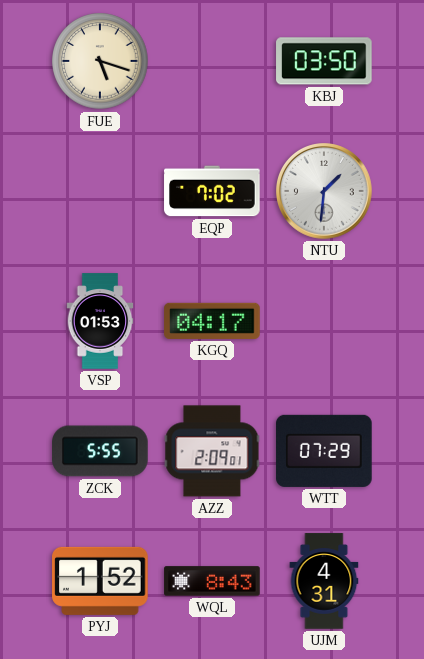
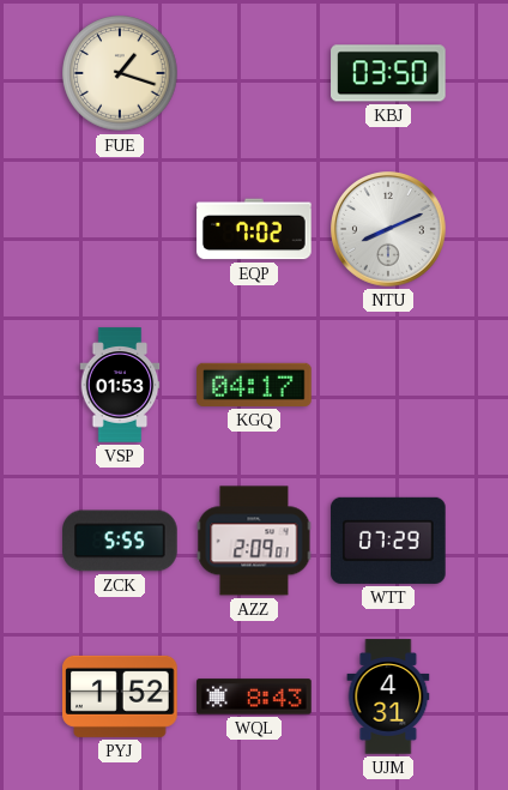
FUE: 5:18 -> 1:18
NTU: 1:31 -> 8:11
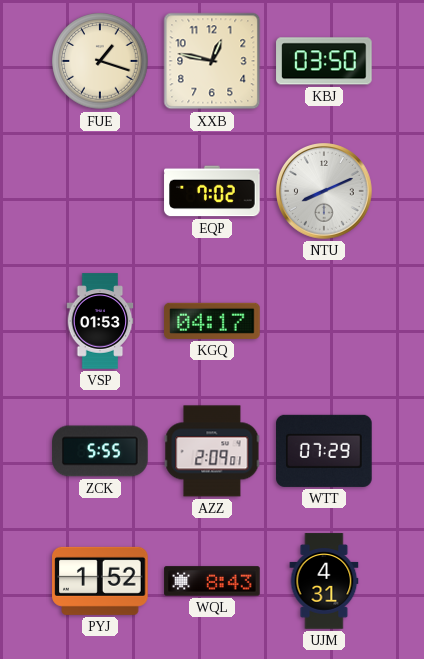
XXB: none -> 12:47
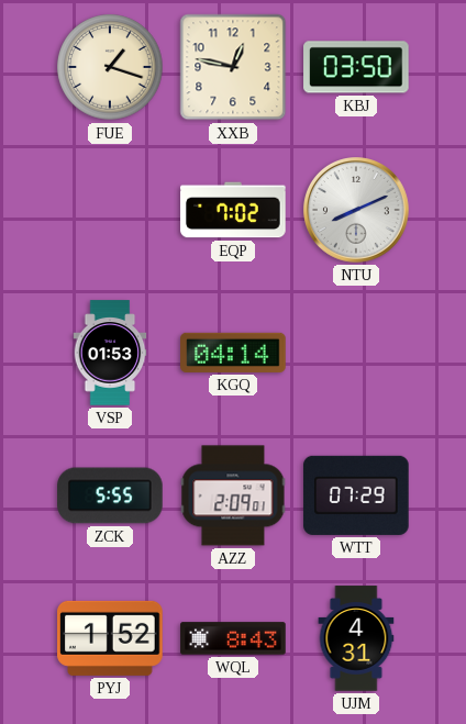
KGQ: 04:17 -> 04:14
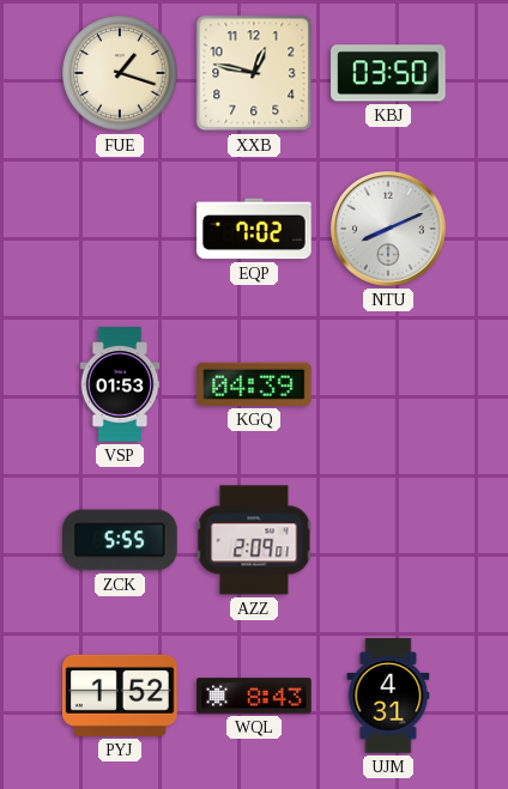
KGQ: 04:14 -> 04:39
WTT: 07:29 -> none
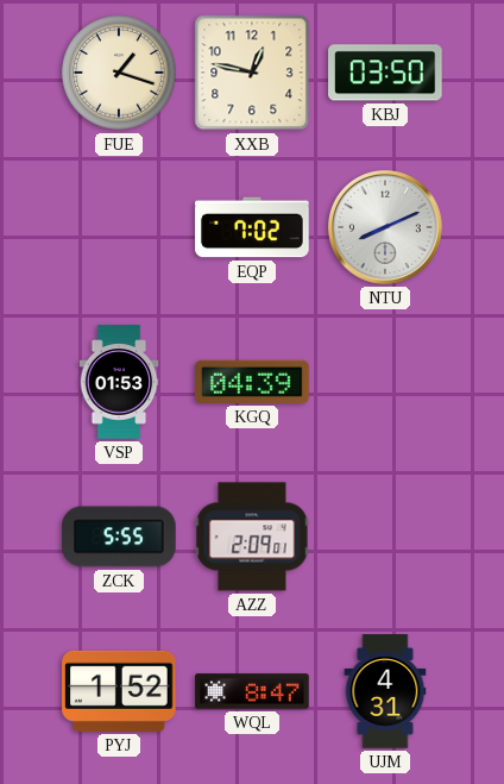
WQL: 8:43 -> 8:47
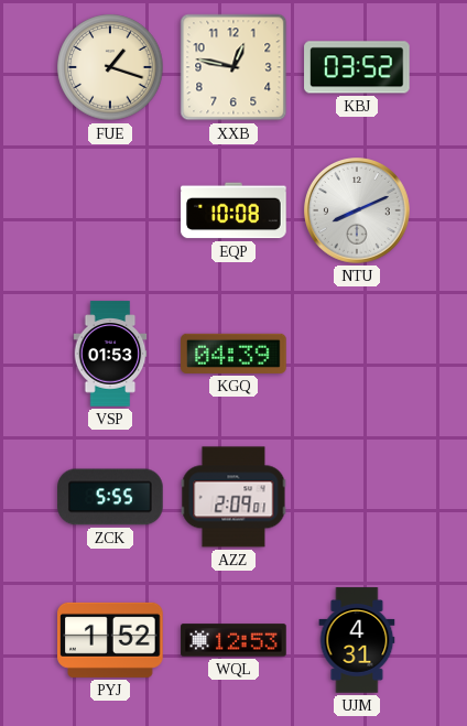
KBJ: 03:50 -> 03:52
EQP: 7:02 -> 10:08
WQL: 8:47 -> 12:53
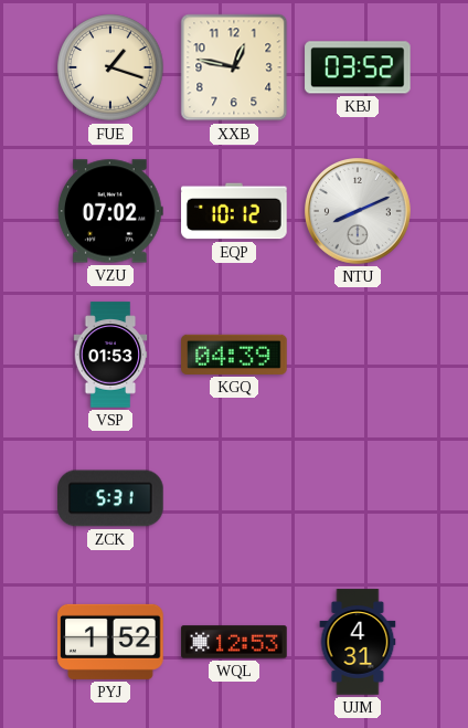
VZU: none -> 07:02
EQP: 10:08 -> 10:12
ZCK: 5:55 -> 5:31
AZZ: 2:09 -> none
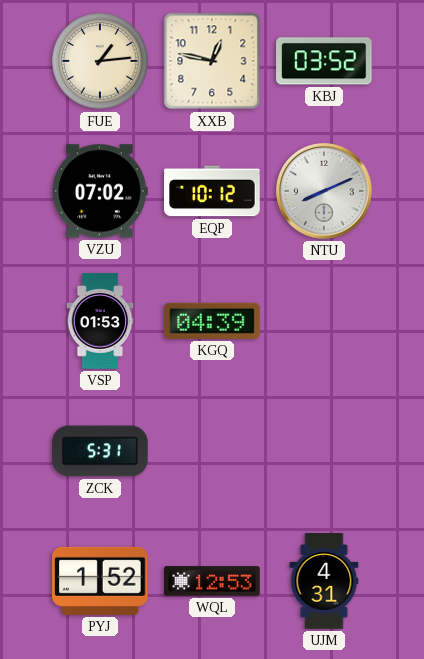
FUE: 1:18 -> 1:14
